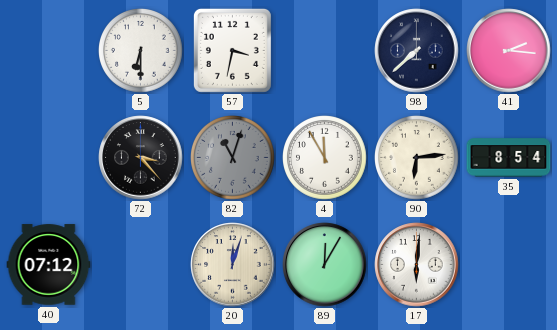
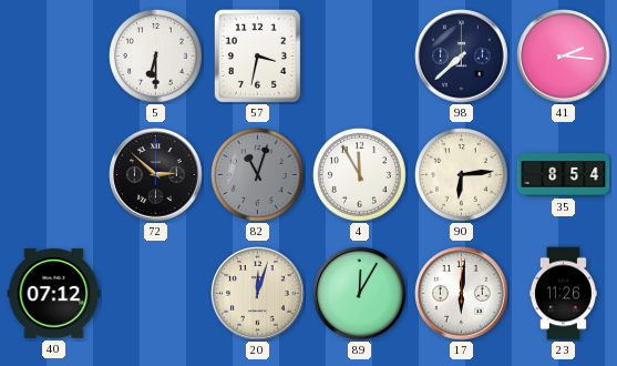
72: 3:23 -> 2:52
23: none -> 11:26
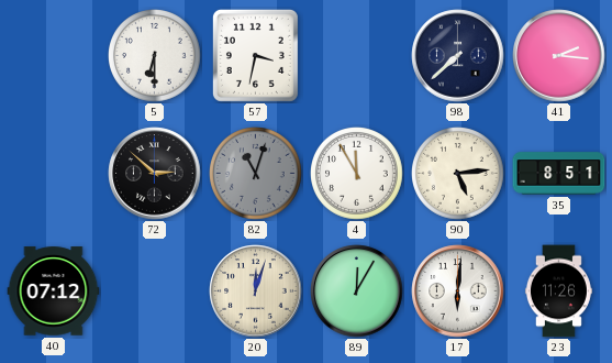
90: 6:14 -> 5:14
35: 8:54 -> 8:51
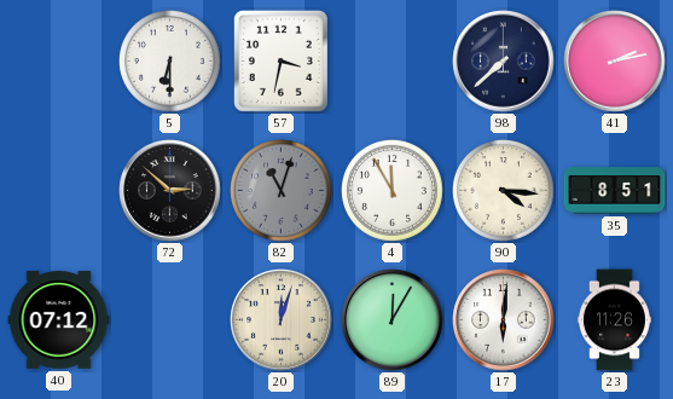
41: 2:16 -> 2:13
90: 5:14 -> 4:16
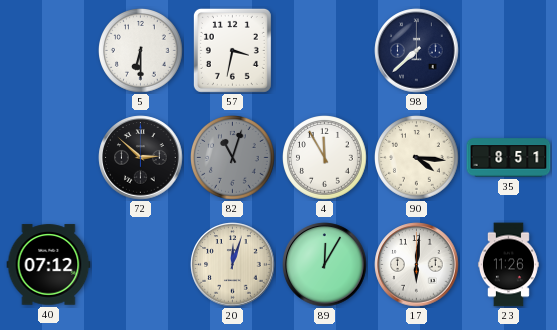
41: 2:13 -> none
